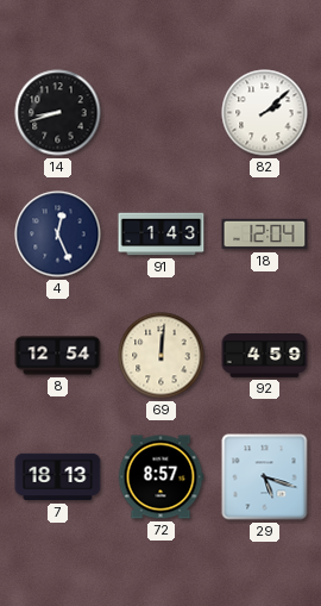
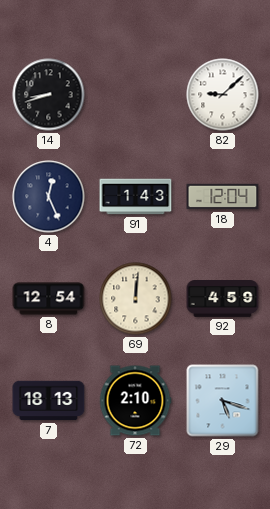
82: 2:08 -> 9:08
72: 8:57 -> 2:10
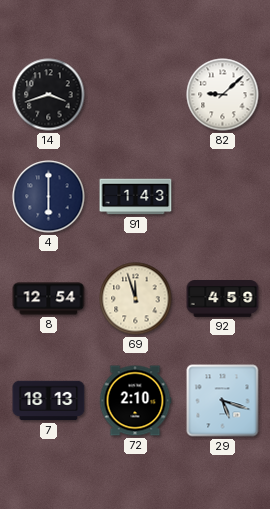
14: 8:42 -> 3:42
4: 12:26 -> 6:00
18: 12:04 -> none
69: 12:01 -> 11:57
